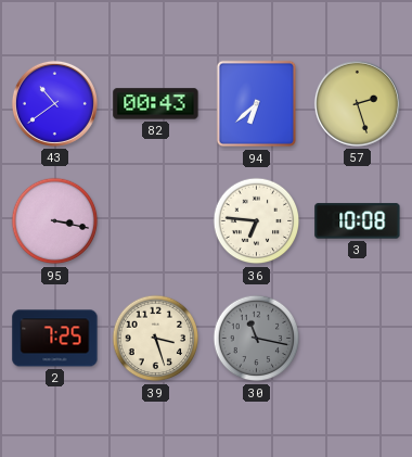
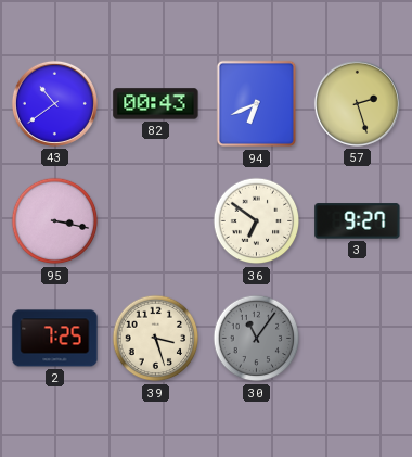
94: 6:38 -> 6:41
36: 6:46 -> 6:51
3: 10:08 -> 9:27
30: 11:17 -> 11:06
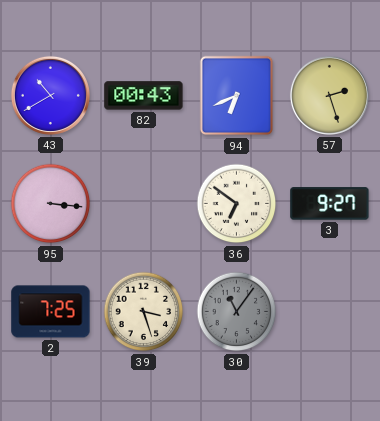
43: 10:39 -> 10:40
95: 3:17 -> 3:16
